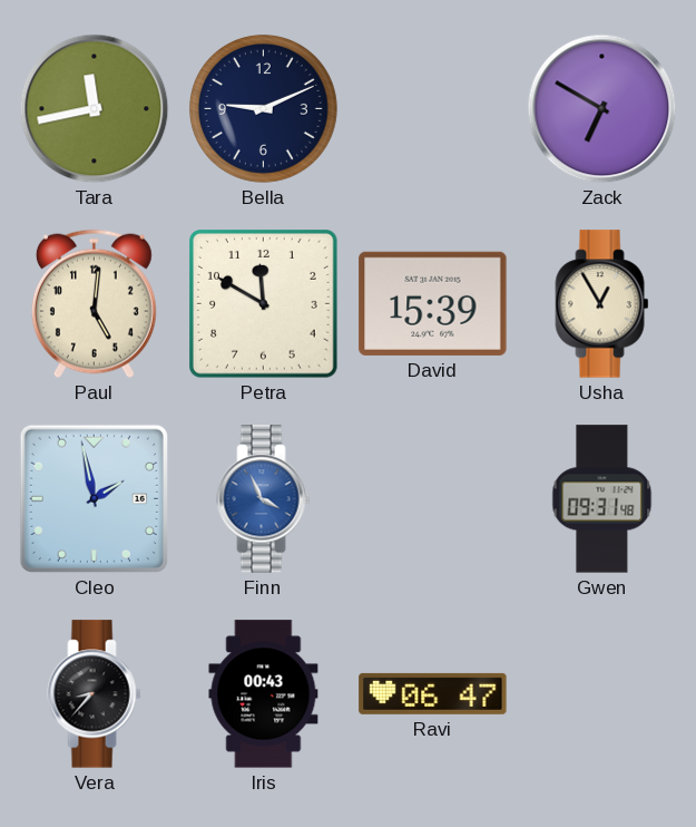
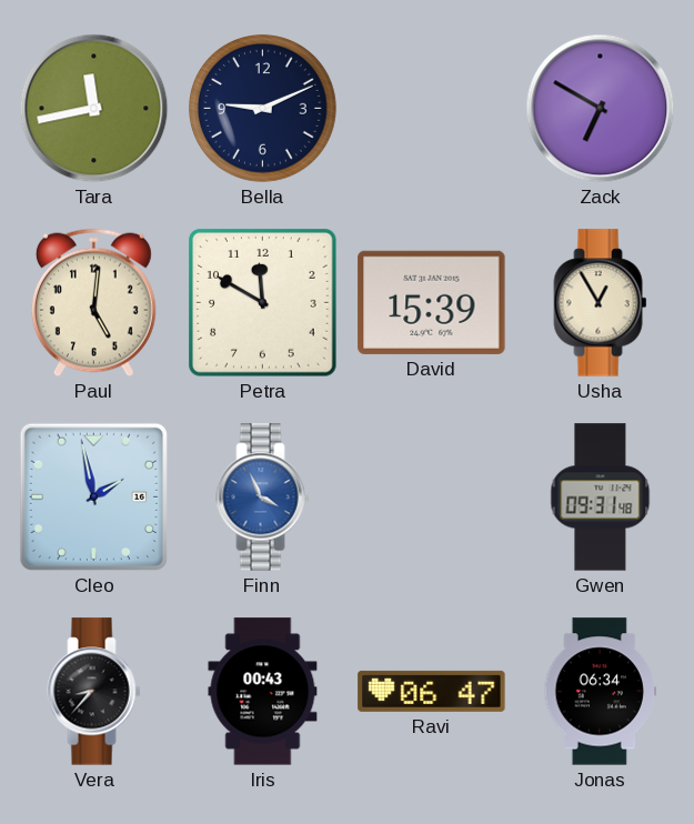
Jonas: none -> 06:34
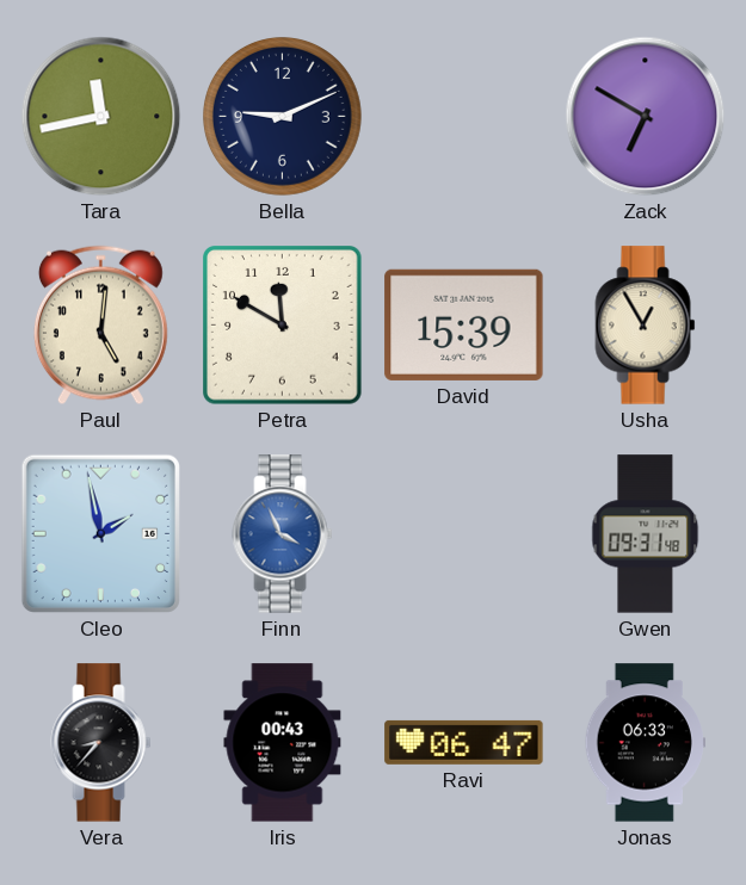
Jonas: 06:34 -> 06:33
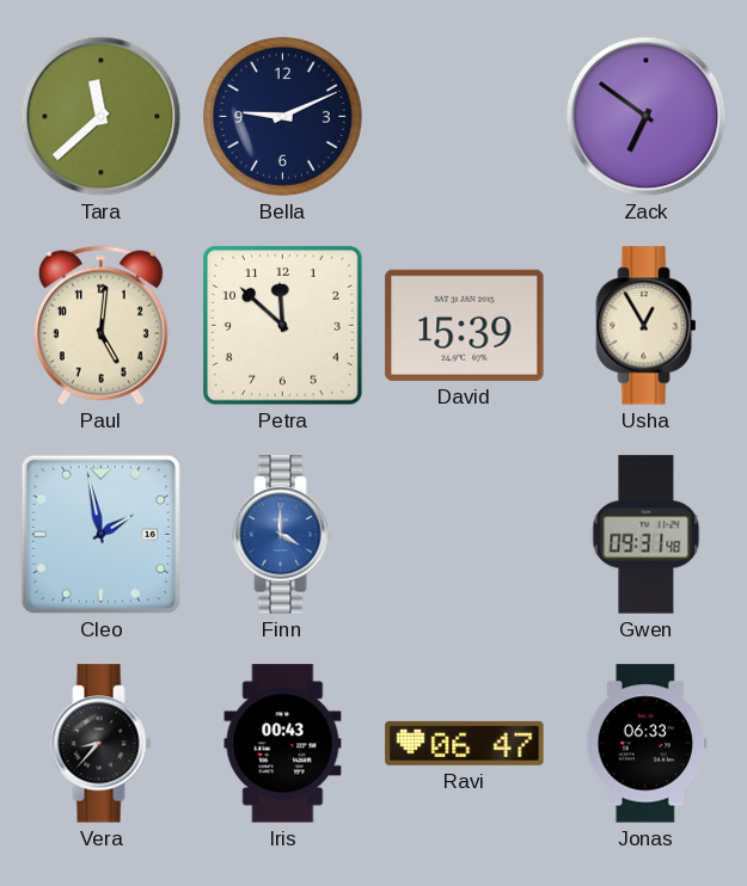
Tara: 11:43 -> 11:38
Zack: 6:50 -> 6:51
Petra: 11:50 -> 11:52
Finn: 3:56 -> 4:00
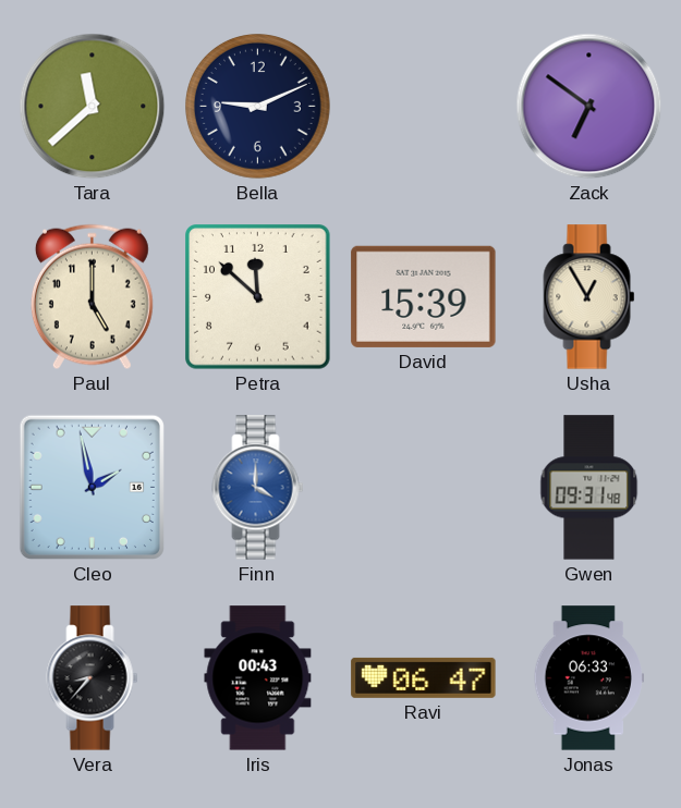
Paul: 5:01 -> 5:00
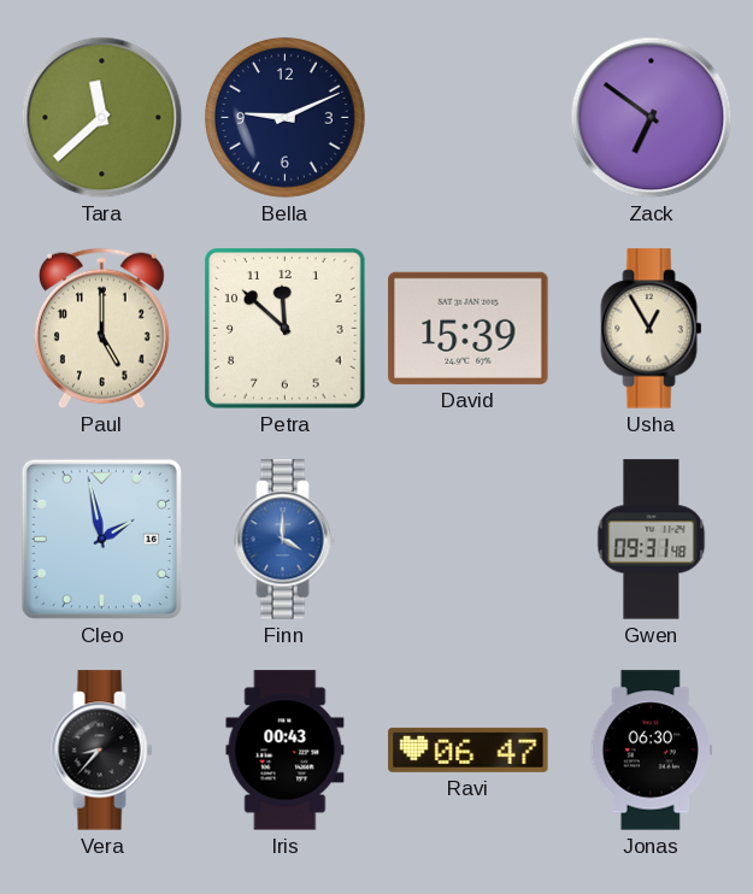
Jonas: 06:33 -> 06:30
